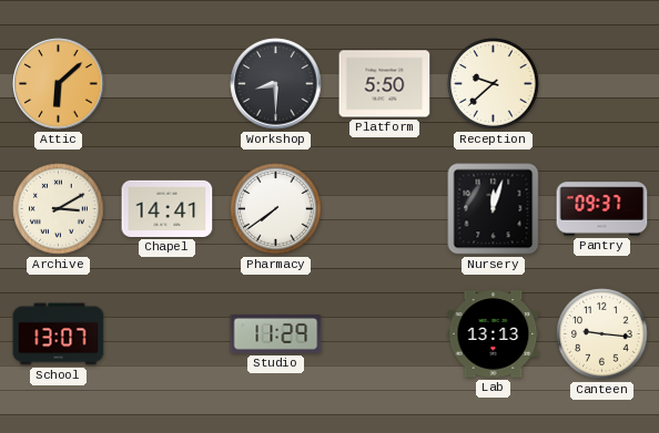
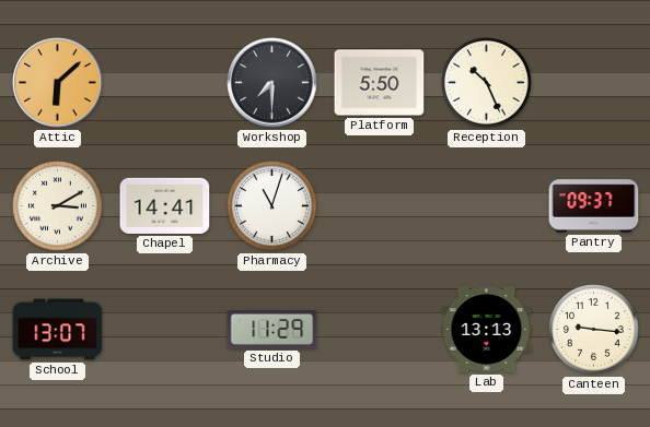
Workshop: 8:30 -> 7:30
Reception: 9:38 -> 10:26
Pharmacy: 7:39 -> 11:03
Nursery: 12:03 -> none
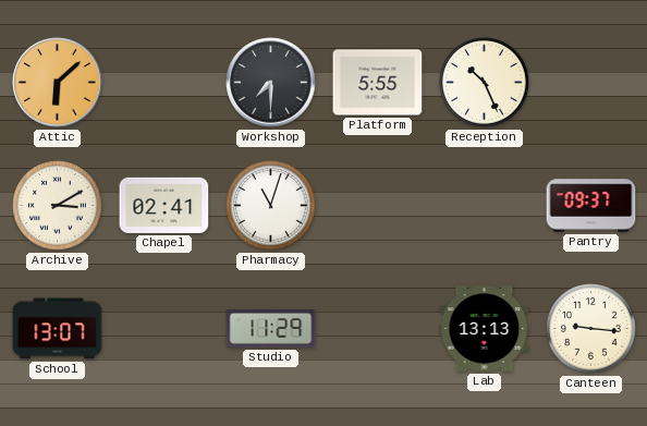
Platform: 5:50 -> 5:55
Chapel: 14:41 -> 02:41
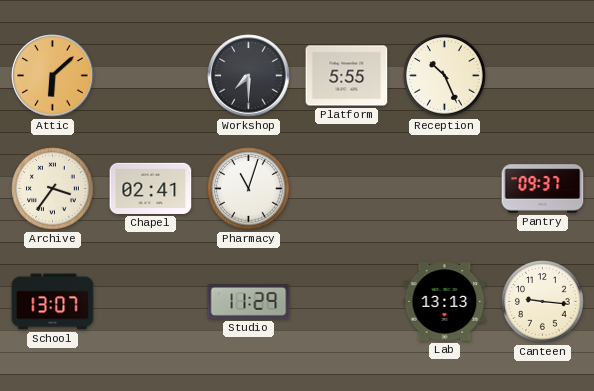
Archive: 3:10 -> 3:36
